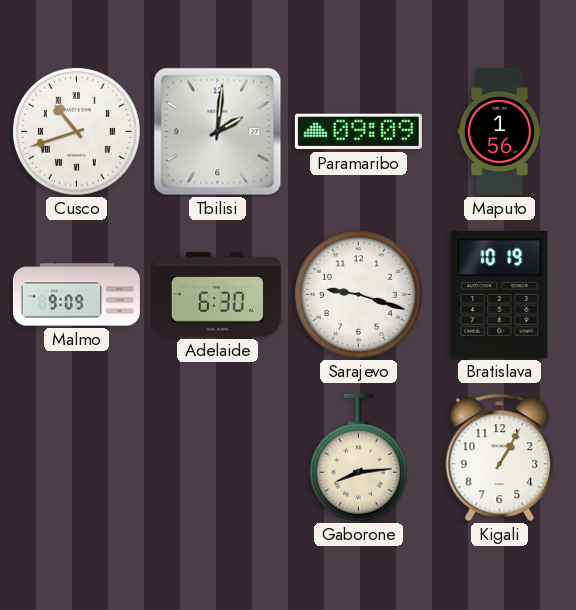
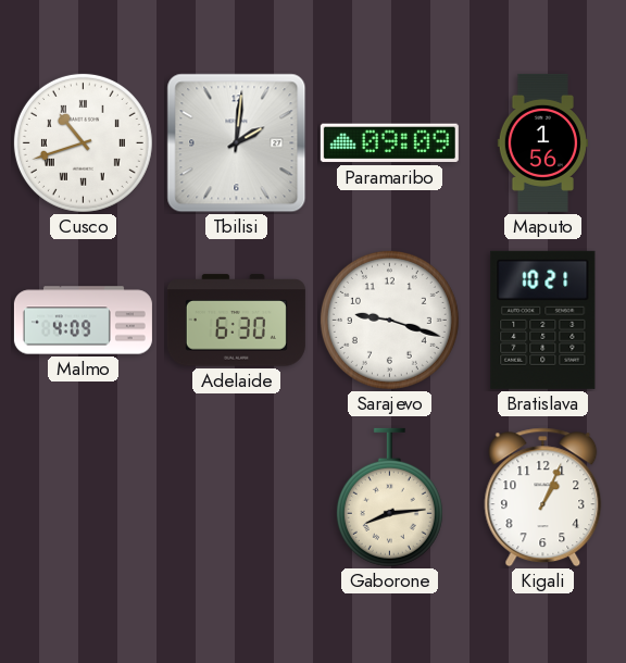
Malmo: 9:09 -> 4:09
Bratislava: 10:19 -> 10:21
Kigali: 1:05 -> 1:04
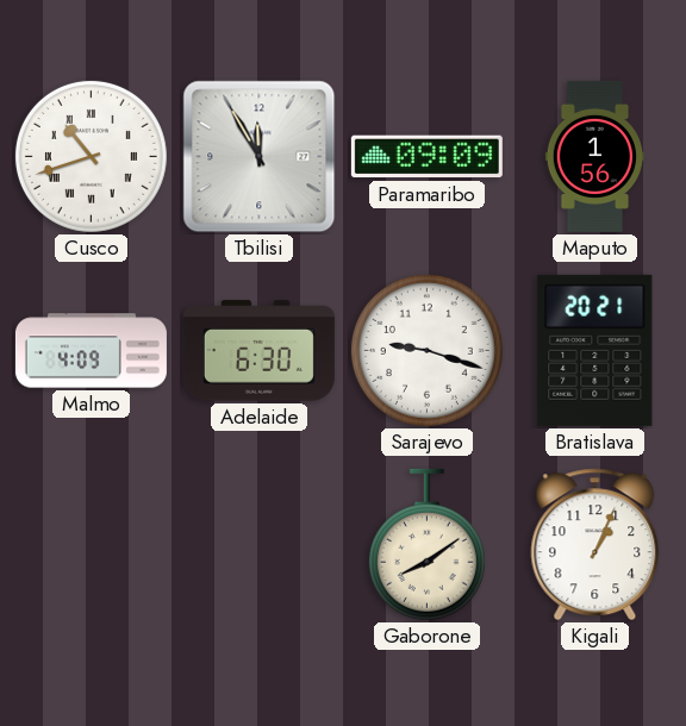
Tbilisi: 2:01 -> 11:55
Bratislava: 10:21 -> 20:21
Gaborone: 8:14 -> 8:09
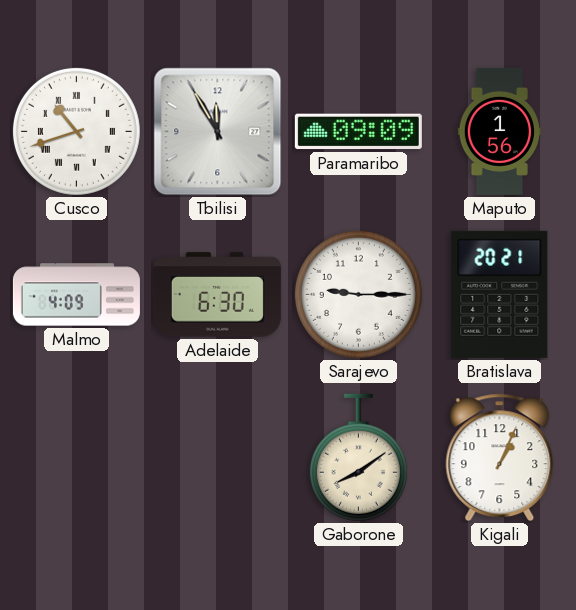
Sarajevo: 9:18 -> 9:15
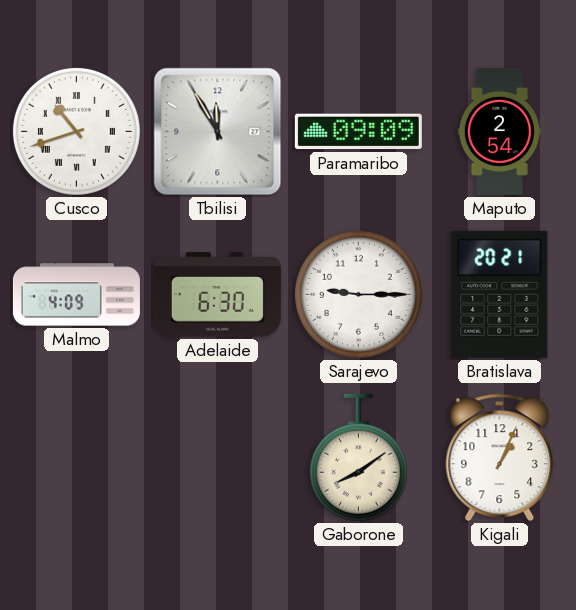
Maputo: 1:56 -> 2:54
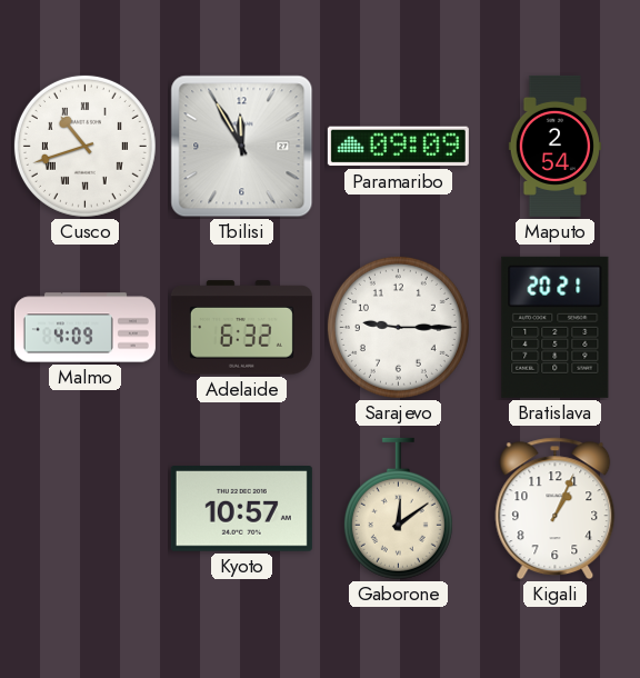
Adelaide: 6:30 -> 6:32
Kyoto: none -> 10:57
Gaborone: 8:09 -> 12:09
